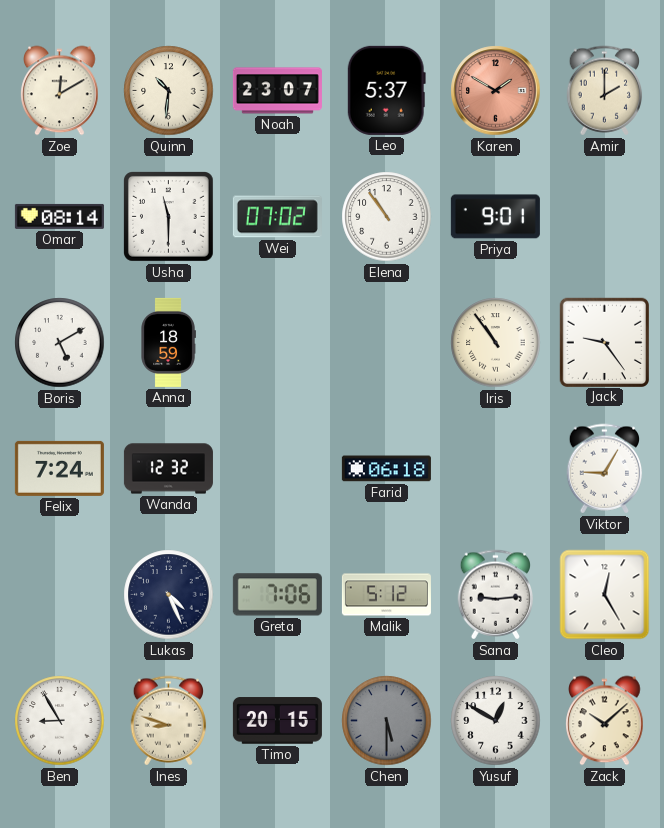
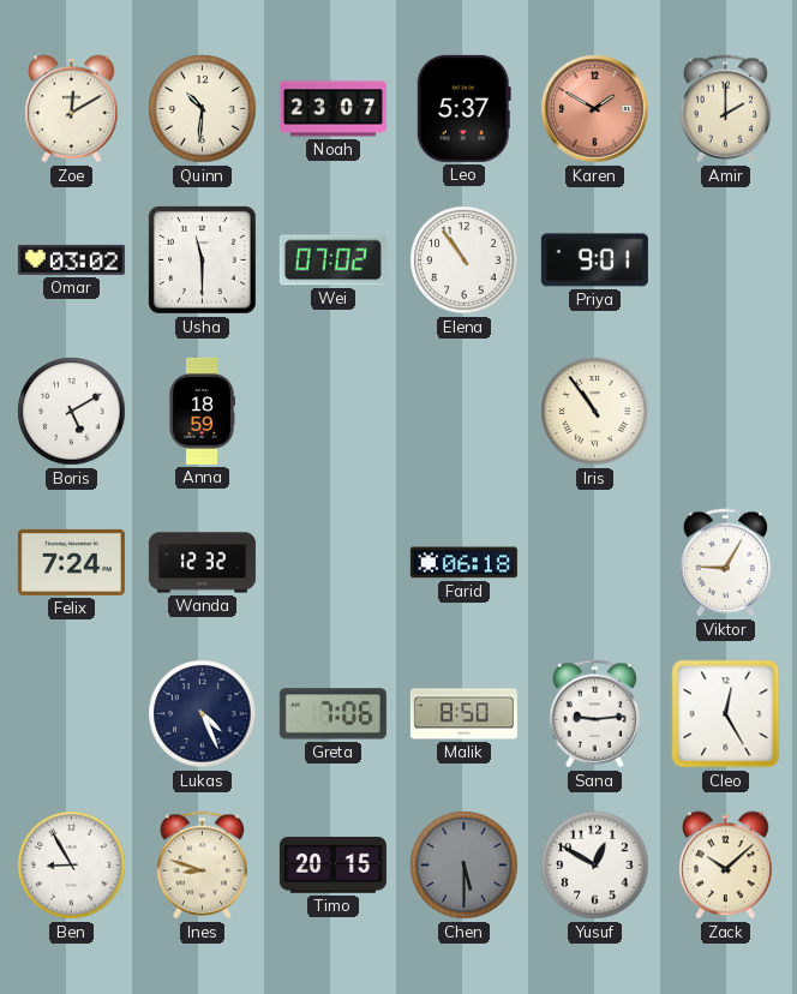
Omar: 08:14 -> 03:02
Jack: 9:24 -> none
Malik: 5:12 -> 8:50
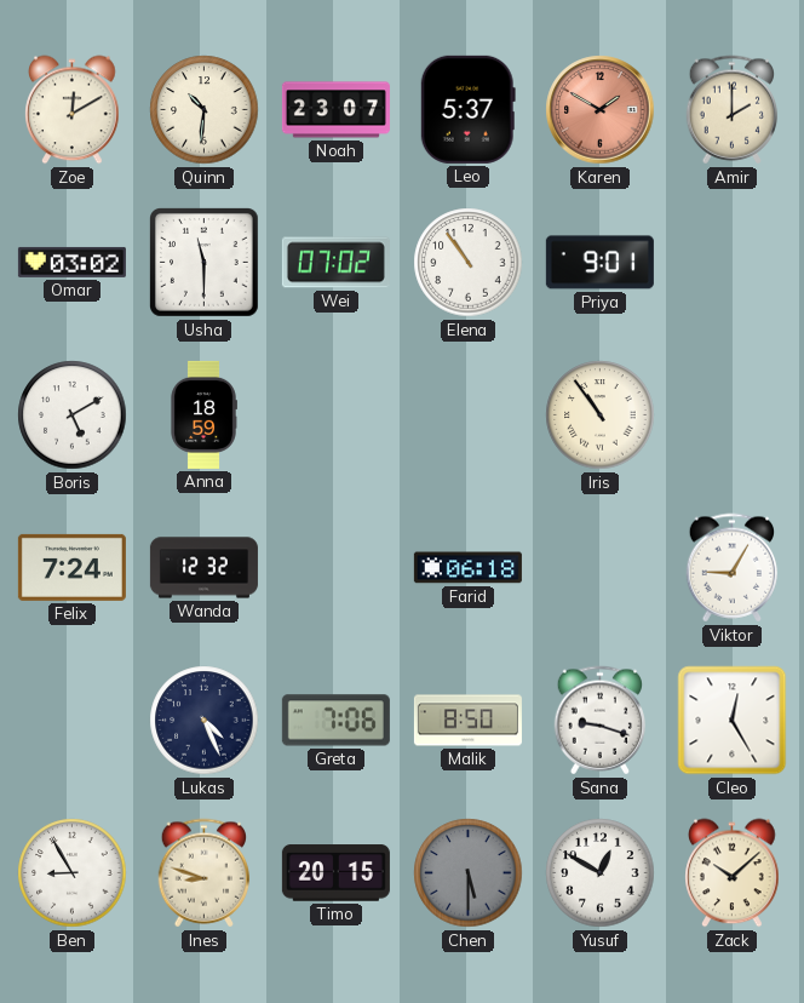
Sana: 9:14 -> 9:18
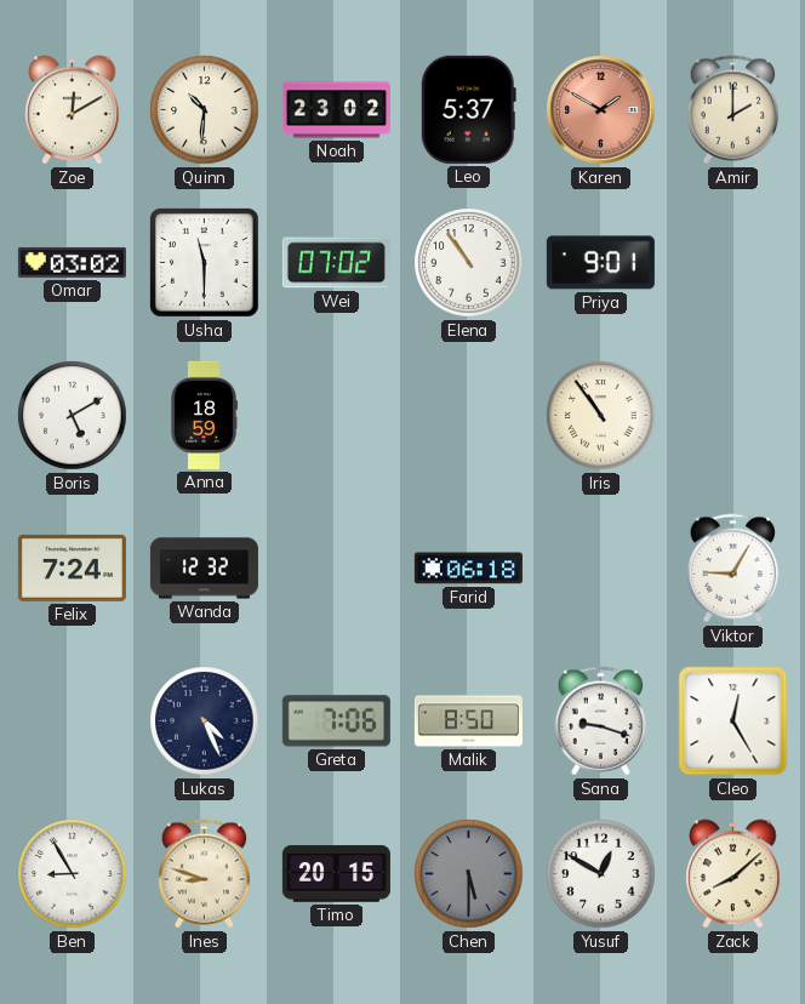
Noah: 23:07 -> 23:02
Zack: 10:08 -> 8:08
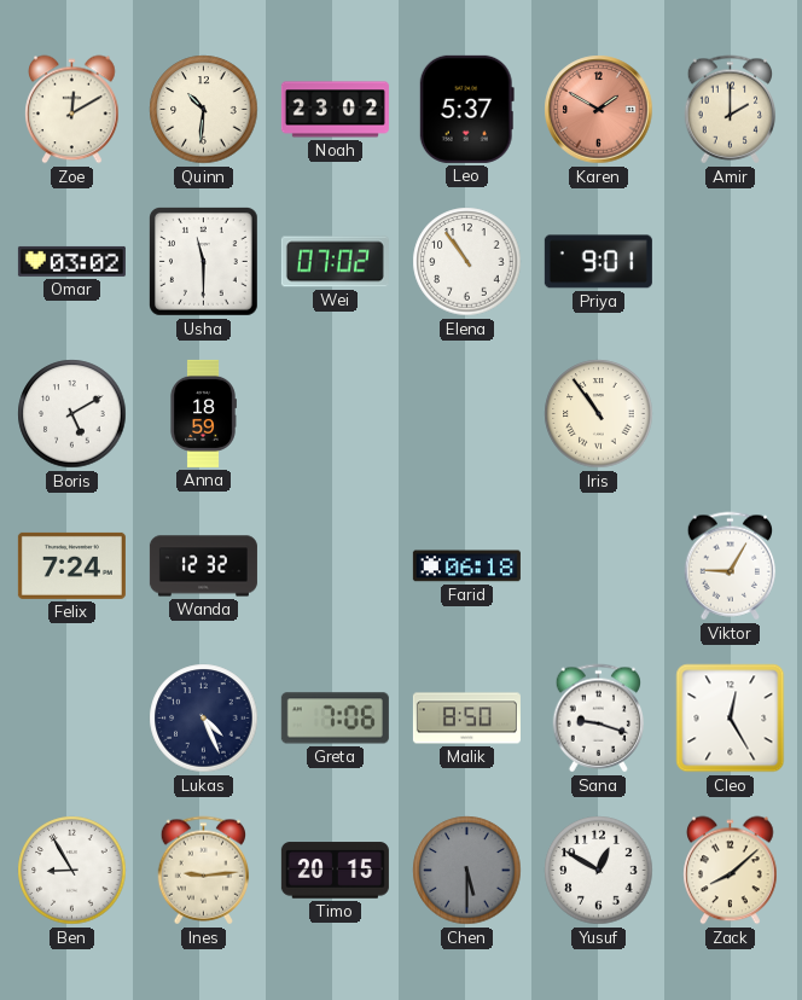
Ines: 8:48 -> 9:14
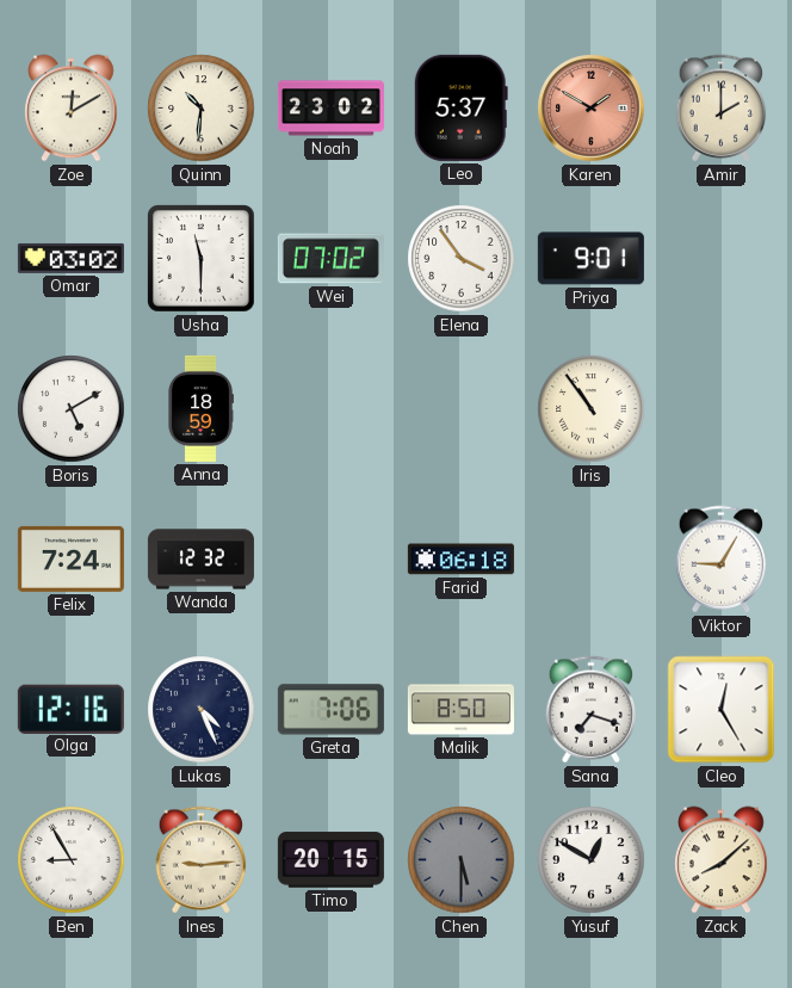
Elena: 10:54 -> 3:54
Olga: none -> 12:16
Sana: 9:18 -> 7:18
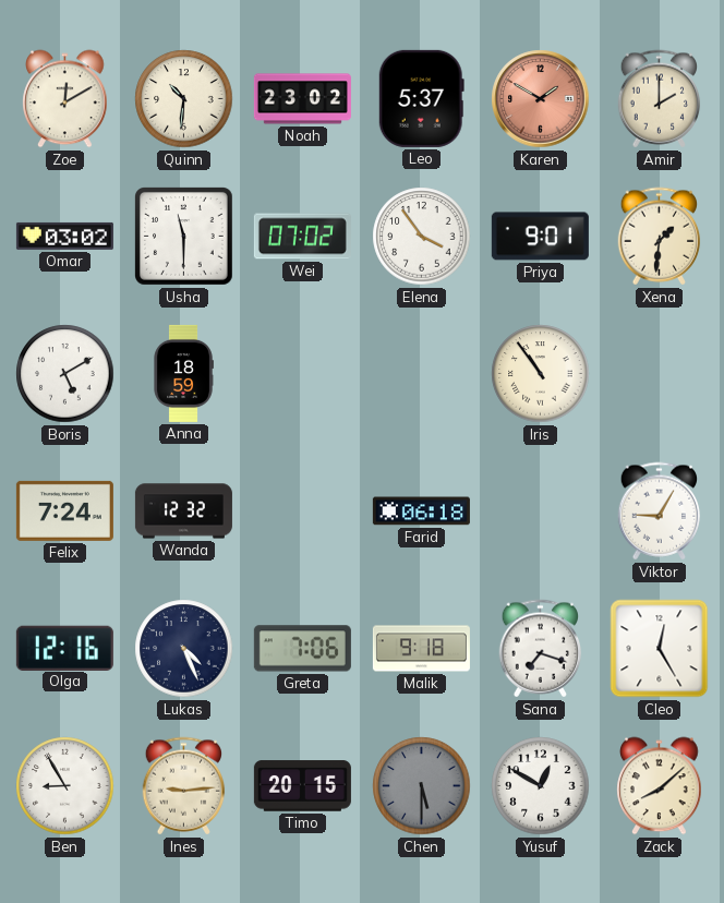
Xena: none -> 1:31
Malik: 8:50 -> 9:18
